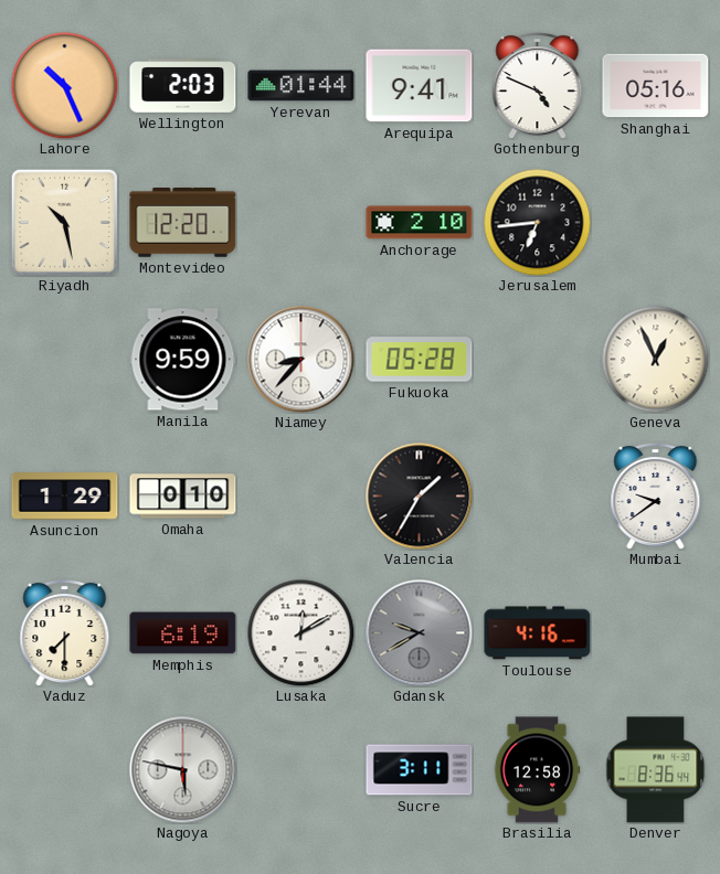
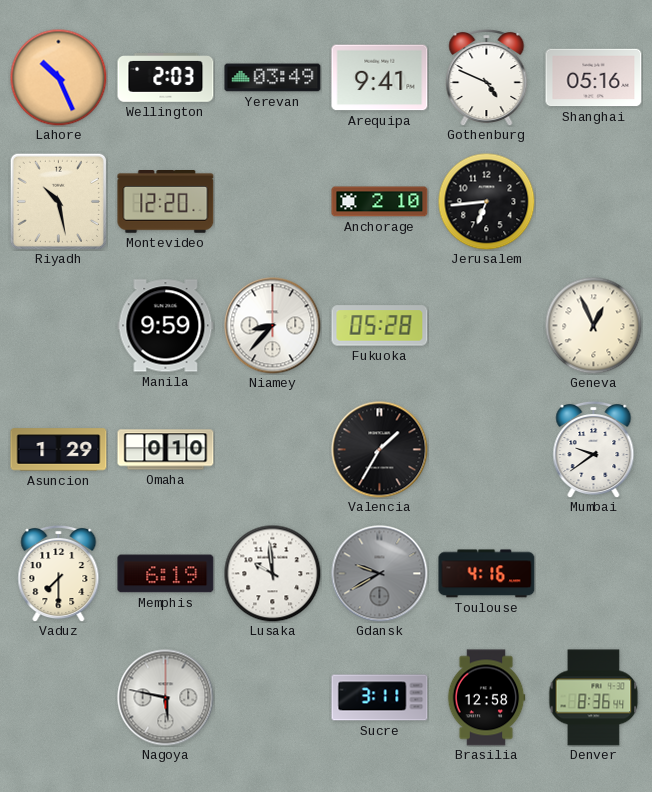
Yerevan: 01:44 -> 03:49
Lusaka: 12:10 -> 9:59
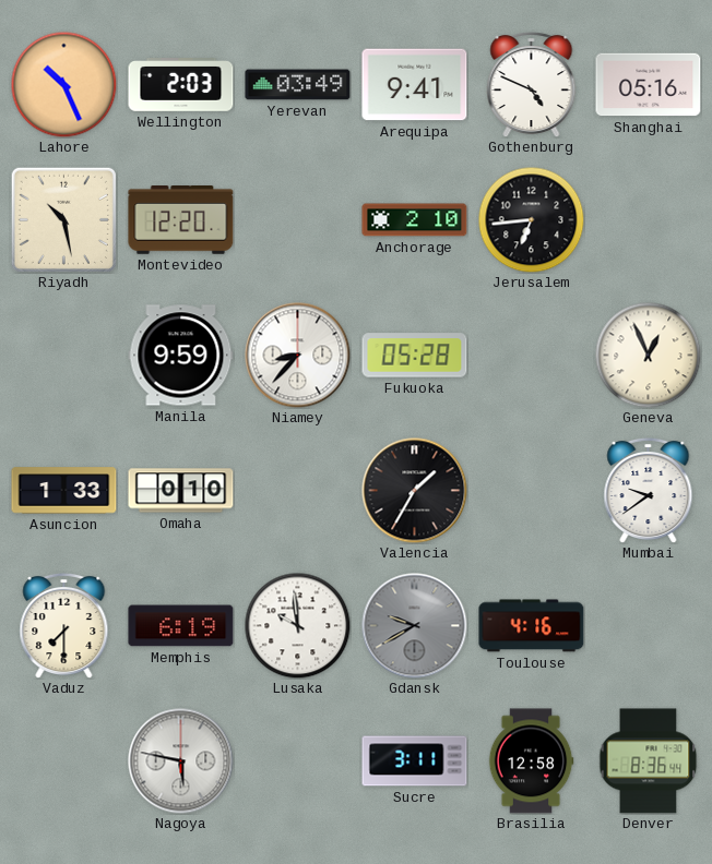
Asuncion: 1:29 -> 1:33
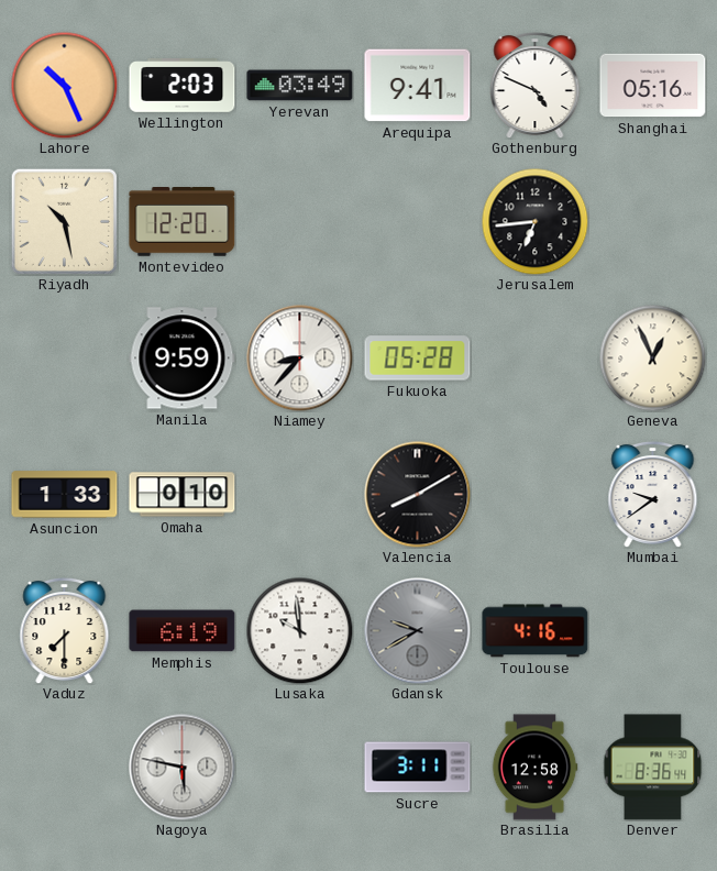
Anchorage: 2:10 -> none
Valencia: 1:35 -> 8:10
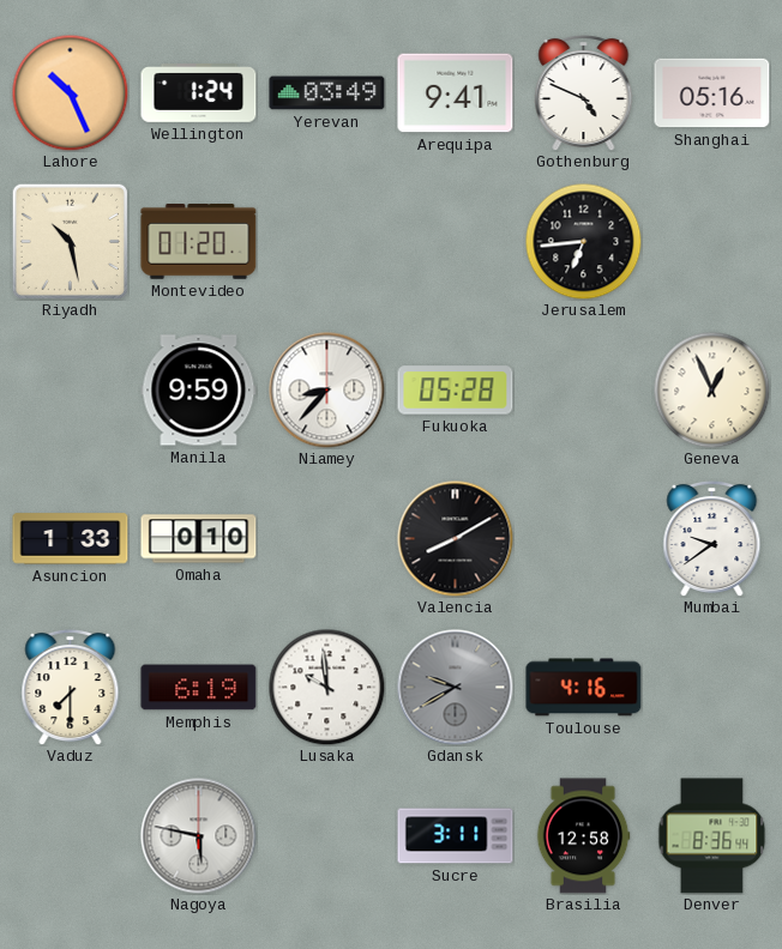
Wellington: 2:03 -> 1:24
Montevideo: 12:20 -> 01:20
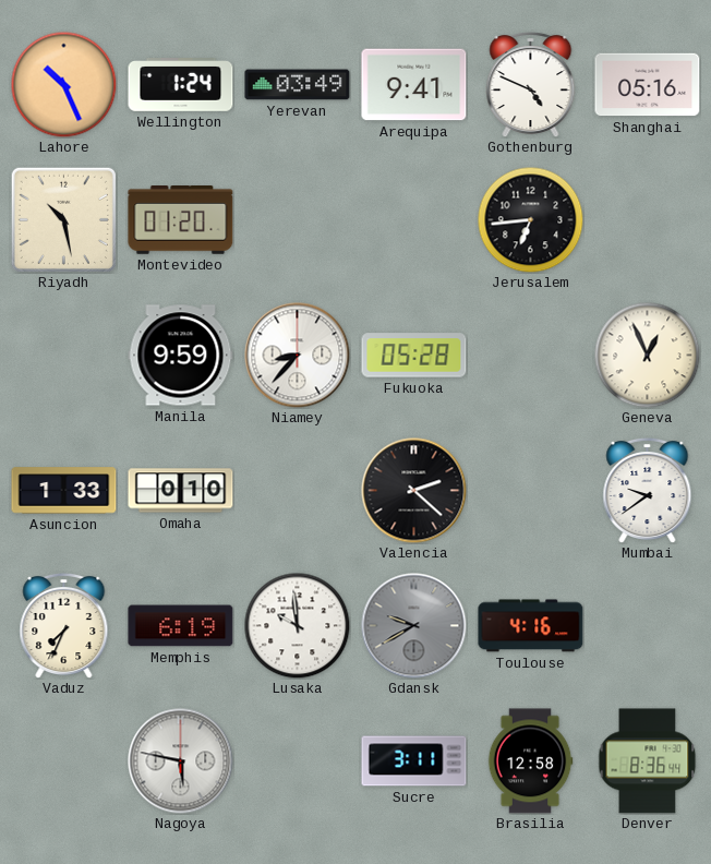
Valencia: 8:10 -> 2:22
Vaduz: 7:30 -> 7:34
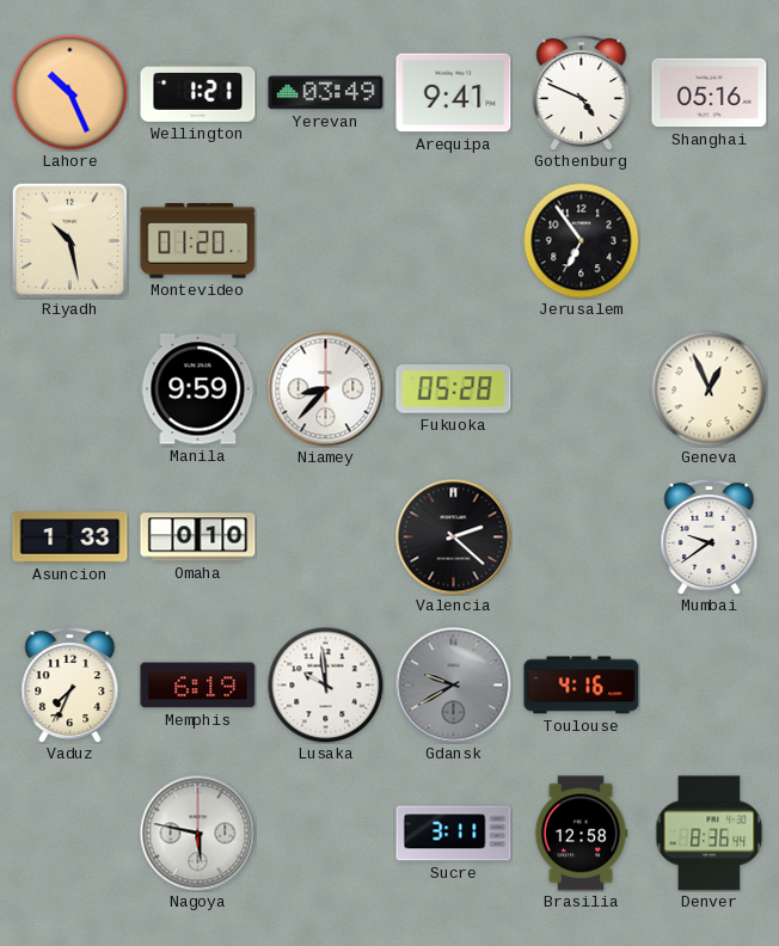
Wellington: 1:24 -> 1:21
Jerusalem: 6:44 -> 6:54
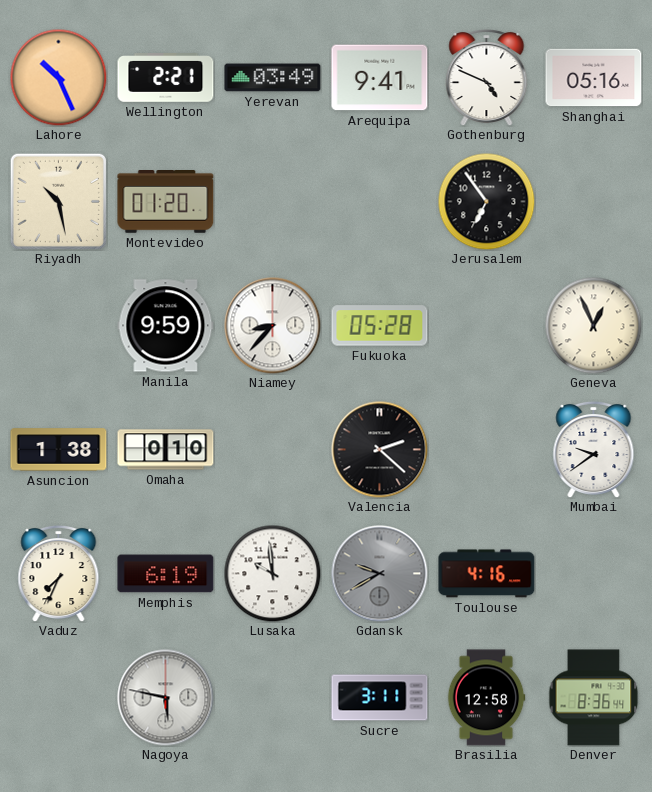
Wellington: 1:21 -> 2:21
Asuncion: 1:33 -> 1:38
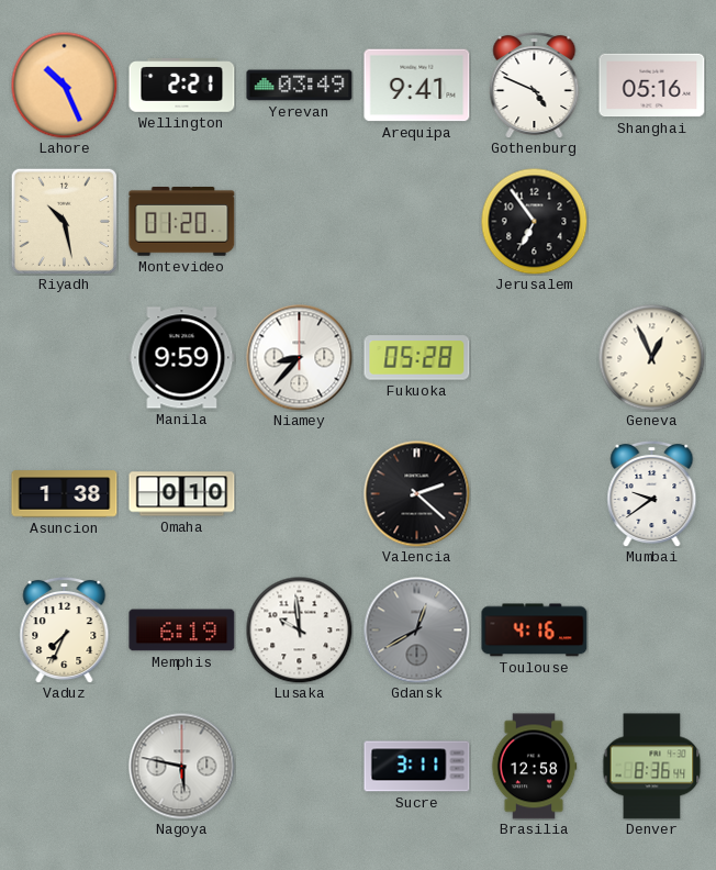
Gdansk: 9:40 -> 12:40
